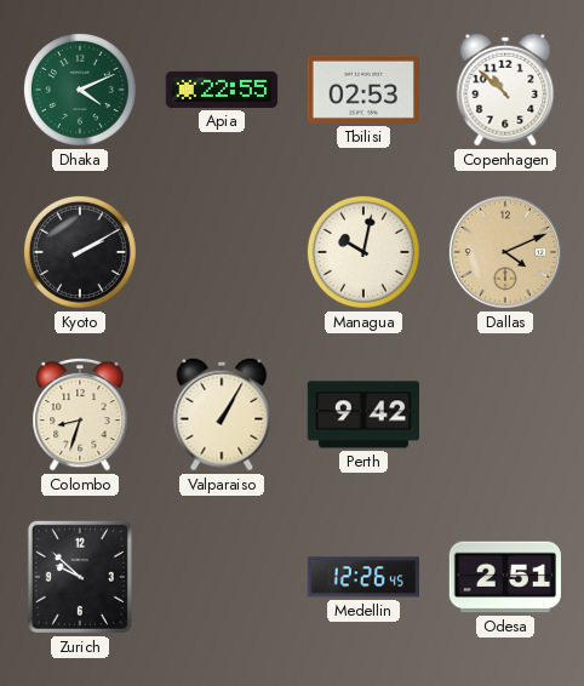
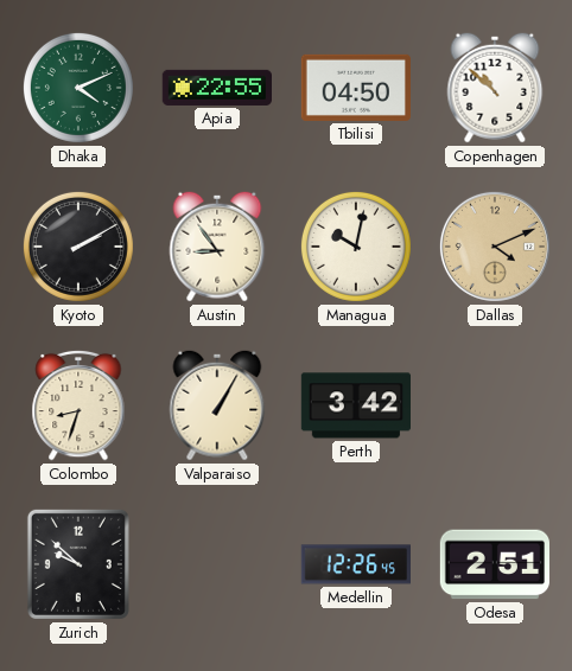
Tbilisi: 02:53 -> 04:50
Austin: none -> 8:54
Perth: 9:42 -> 3:42
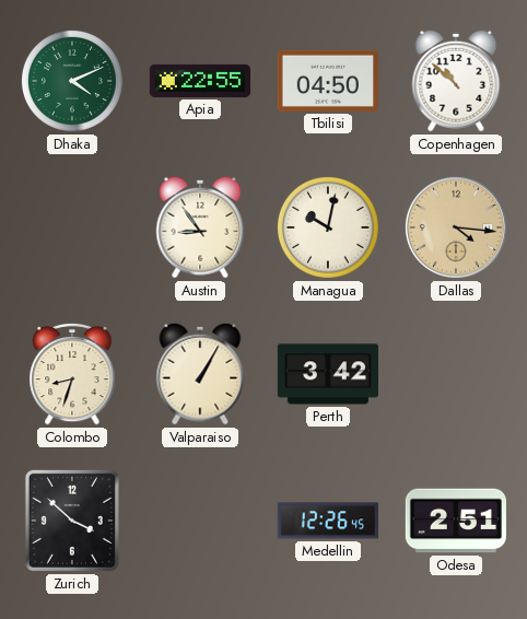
Kyoto: 2:10 -> none
Dallas: 4:11 -> 4:16
Zurich: 9:52 -> 3:52
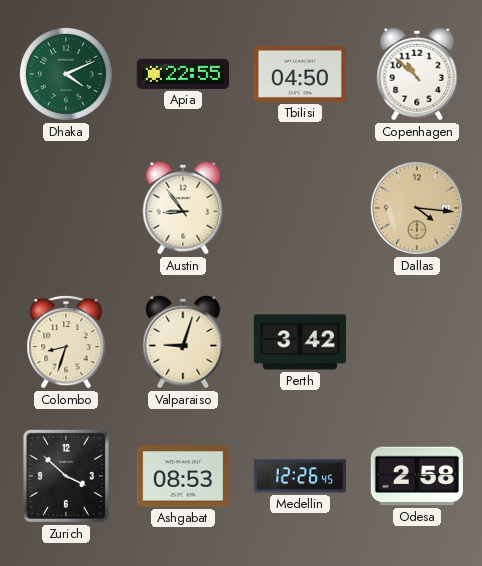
Managua: 10:02 -> none
Valparaiso: 1:05 -> 9:03
Ashgabat: none -> 08:53
Odesa: 2:51 -> 2:58
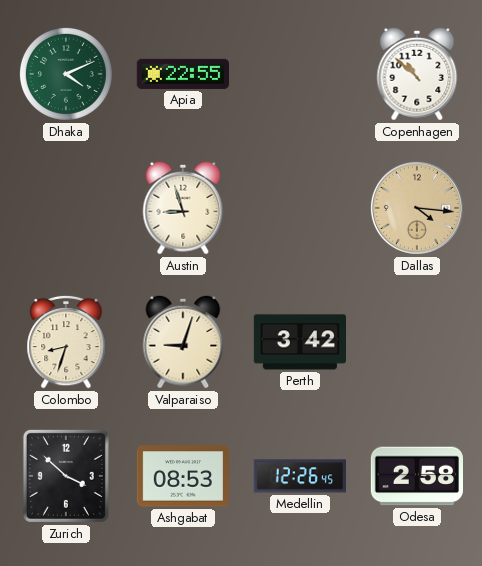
Tbilisi: 04:50 -> none
Austin: 8:54 -> 8:57
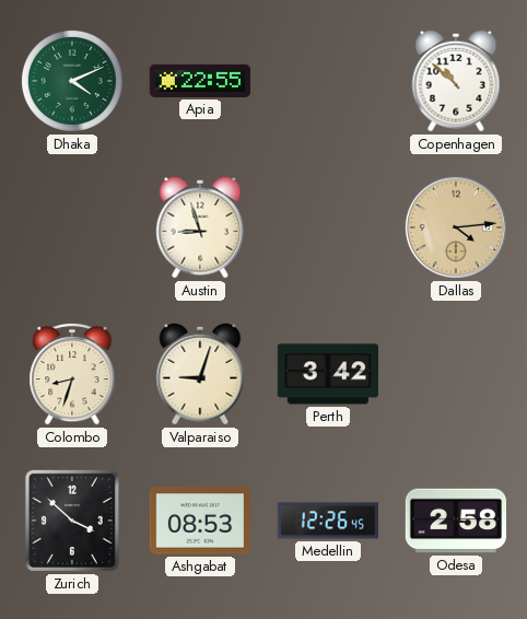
Dallas: 4:16 -> 4:14
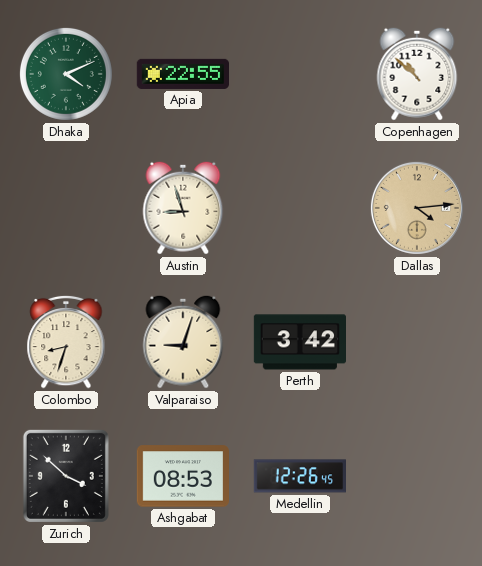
Odesa: 2:58 -> none
